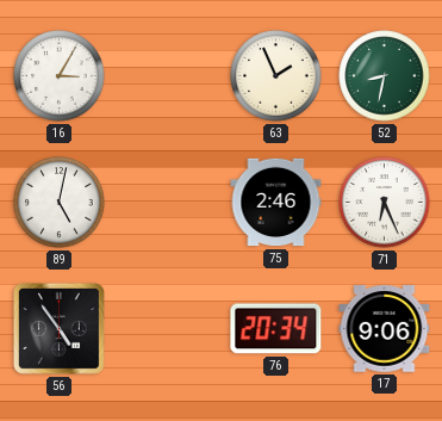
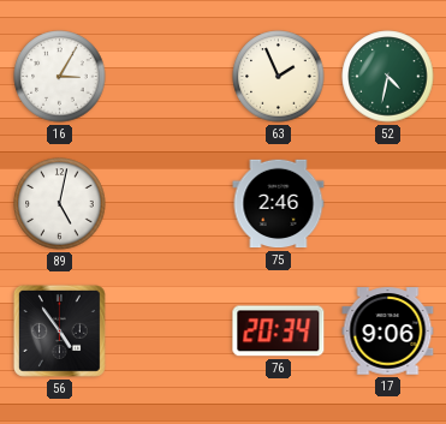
52: 8:32 -> 4:32
71: 6:26 -> none
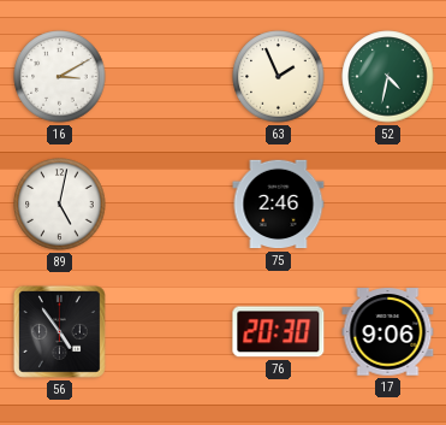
16: 3:05 -> 3:10
76: 20:34 -> 20:30
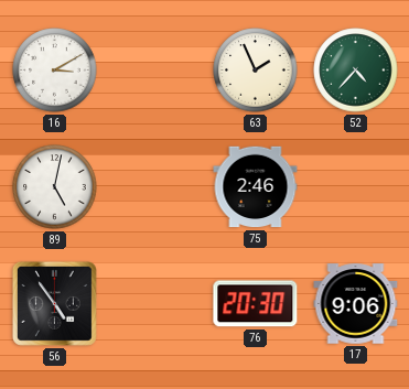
52: 4:32 -> 4:37
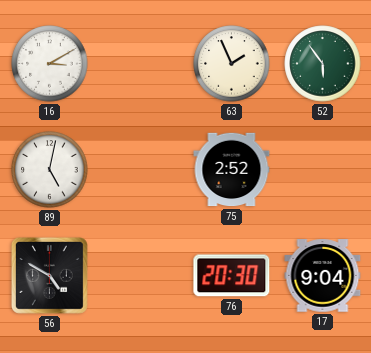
52: 4:37 -> 5:54
75: 2:46 -> 2:52
56: 4:54 -> 4:50
17: 9:06 -> 9:04
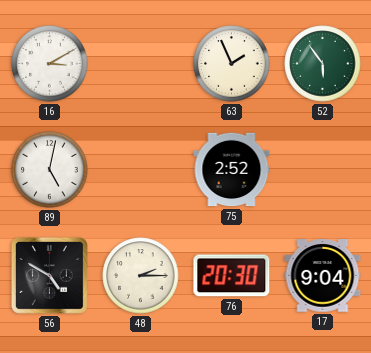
48: none -> 2:15
